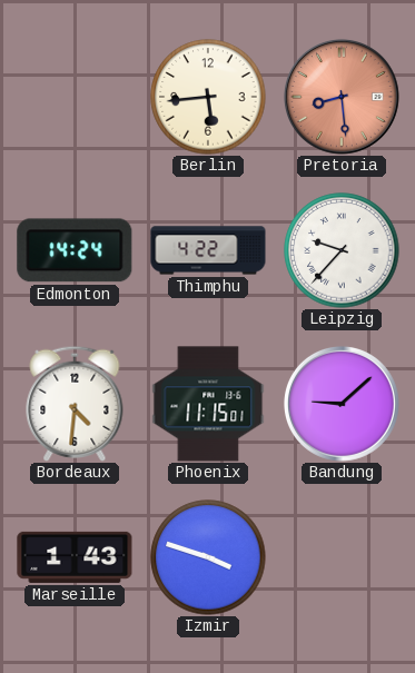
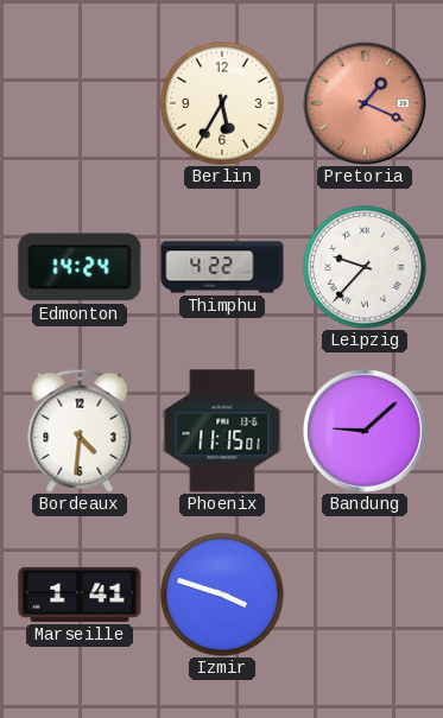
Berlin: 5:44 -> 5:35
Pretoria: 8:29 -> 1:19
Marseille: 1:43 -> 1:41
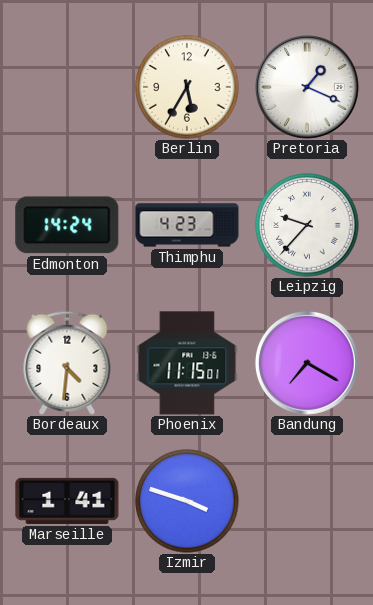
Pretoria dial: salmon -> white
Thimphu: 4:22 -> 4:23
Bandung: 9:08 -> 7:20
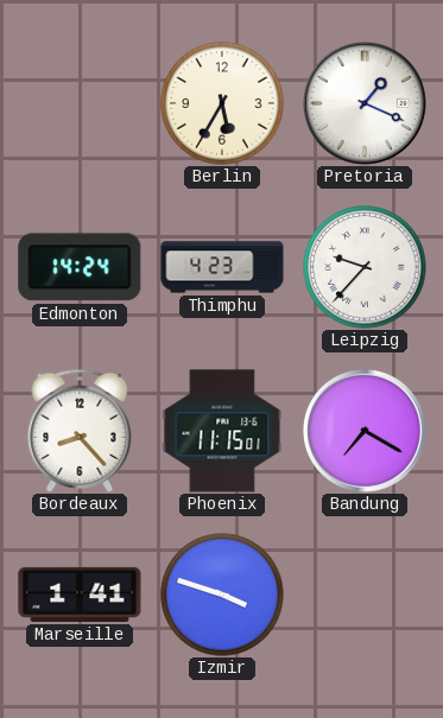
Bordeaux: 4:31 -> 8:23
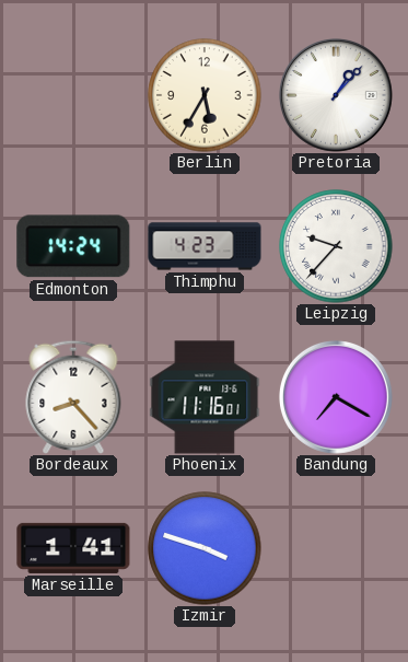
Pretoria: 1:19 -> 1:07
Phoenix: 11:15 -> 11:16
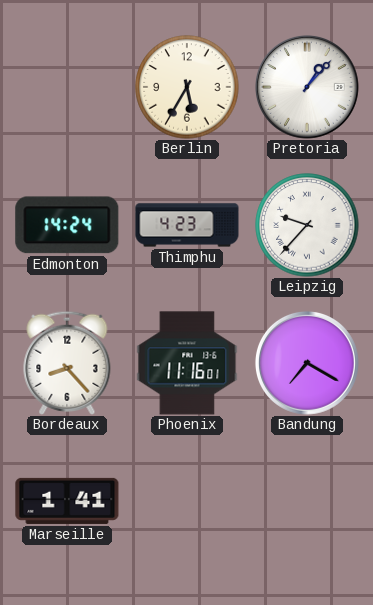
Izmir: 3:48 -> none
